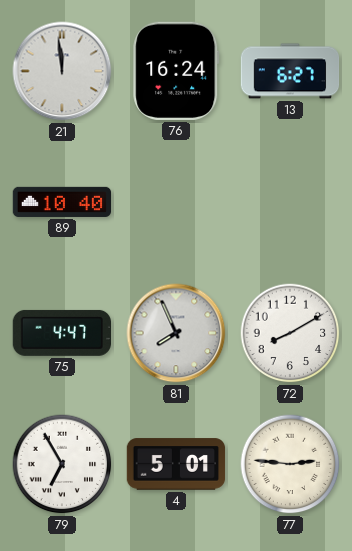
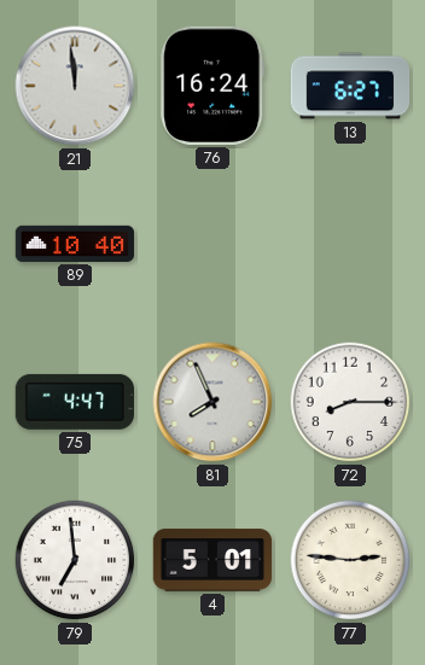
72: 8:10 -> 8:15
79: 6:55 -> 6:59
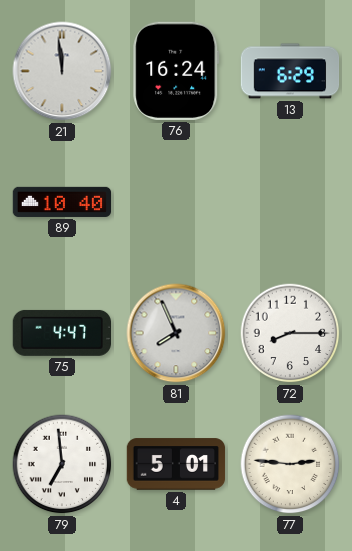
13: 6:27 -> 6:29
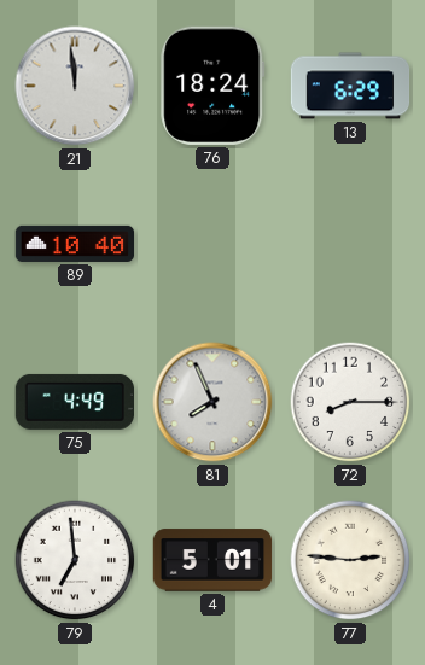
76: 16:24 -> 18:24
75: 4:47 -> 4:49
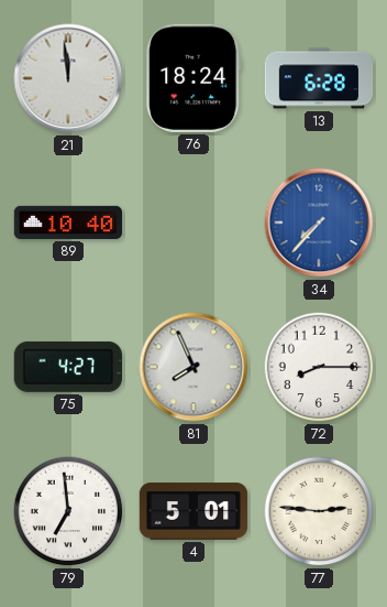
13: 6:29 -> 6:28
34: none -> 7:37
75: 4:49 -> 4:27
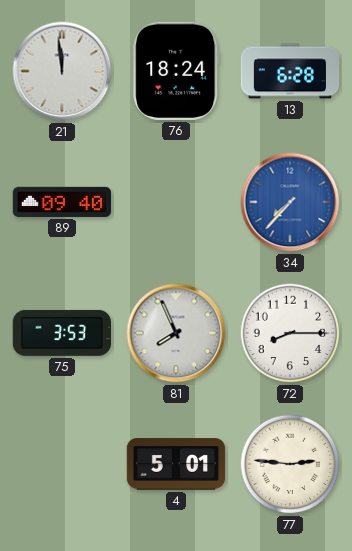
89: 10:40 -> 09:40
75: 4:27 -> 3:53
79: 6:59 -> none
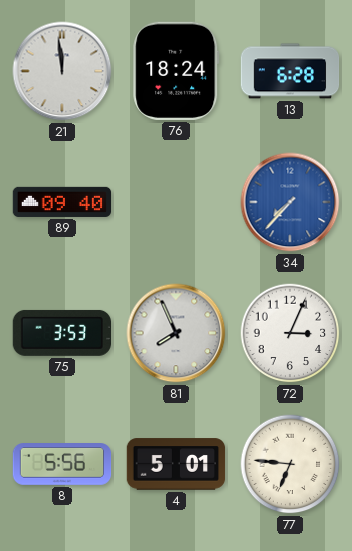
72: 8:15 -> 3:04
8: none -> 5:56
77: 2:46 -> 6:46
